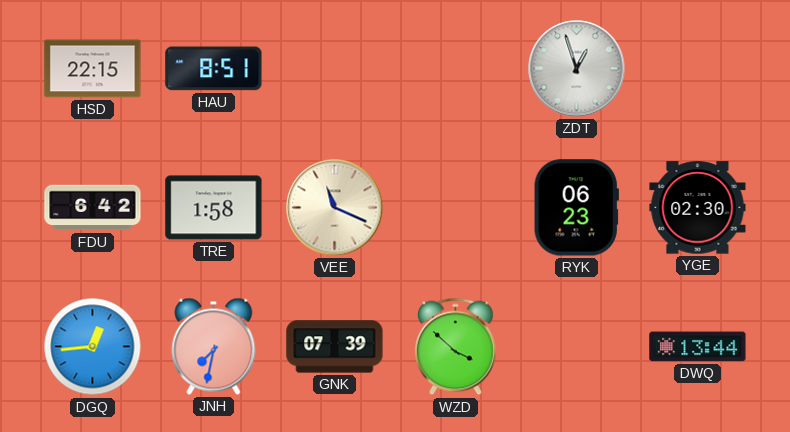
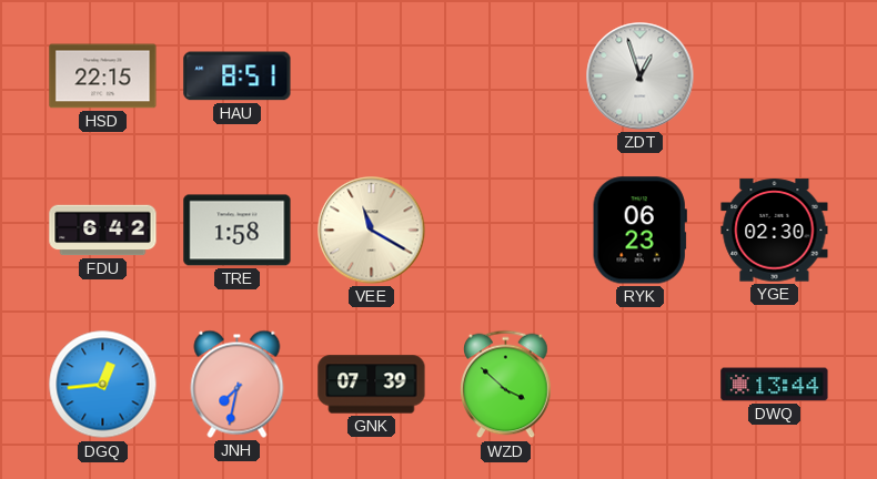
VEE: 11:19 -> 11:20
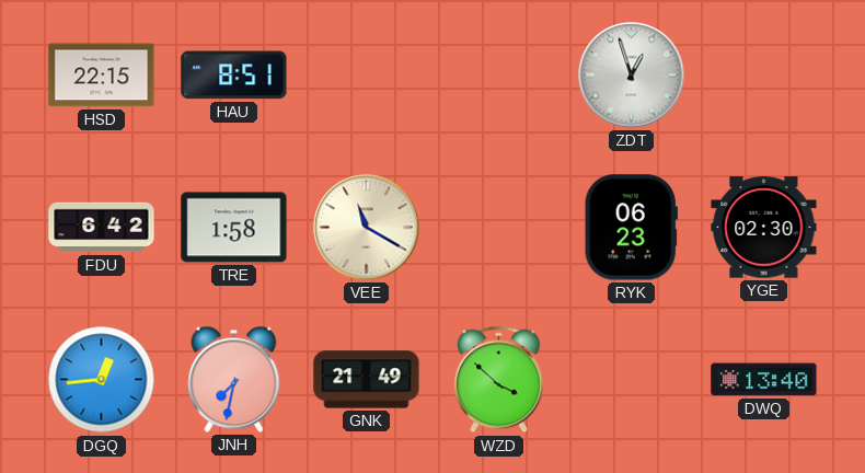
GNK: 07:39 -> 21:49
DWQ: 13:44 -> 13:40
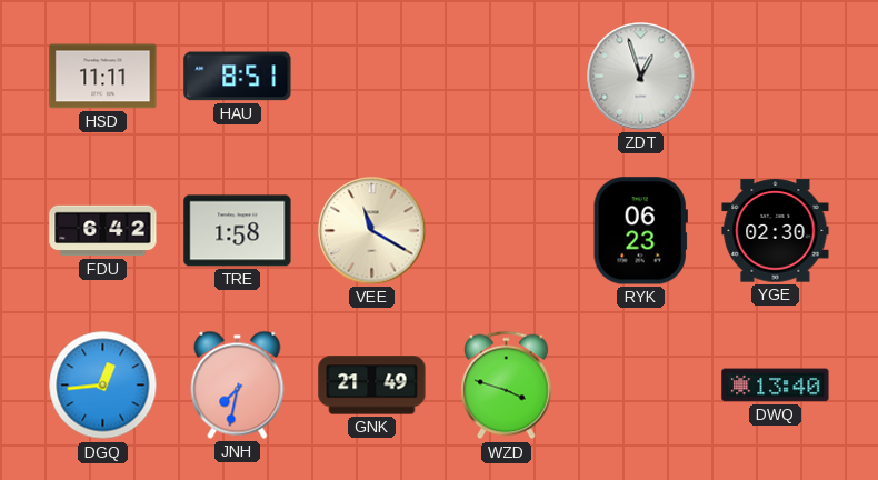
HSD: 22:15 -> 11:11
WZD: 3:52 -> 3:48
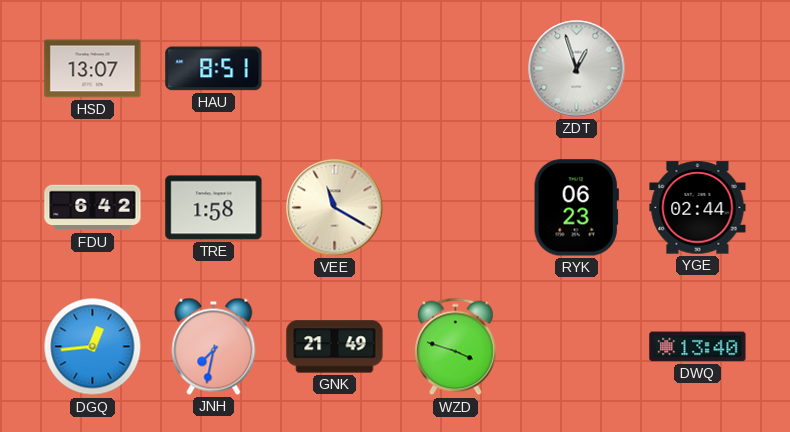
HSD: 11:11 -> 13:07
YGE: 02:30 -> 02:44
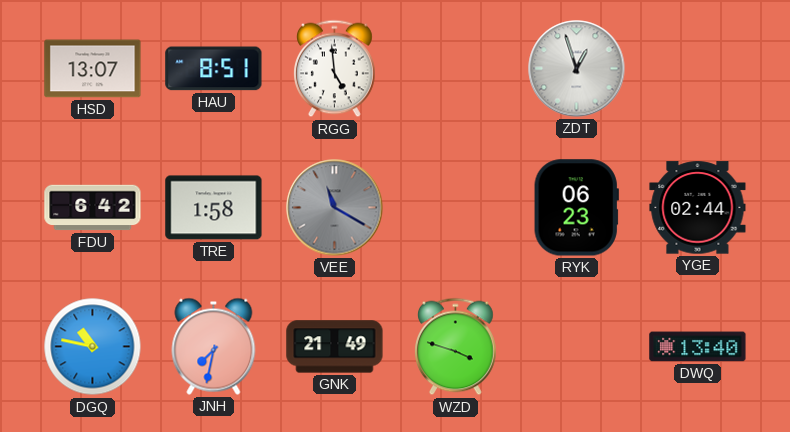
RGG: none -> 4:59
VEE dial: cream -> grey
DGQ: 12:44 -> 10:47
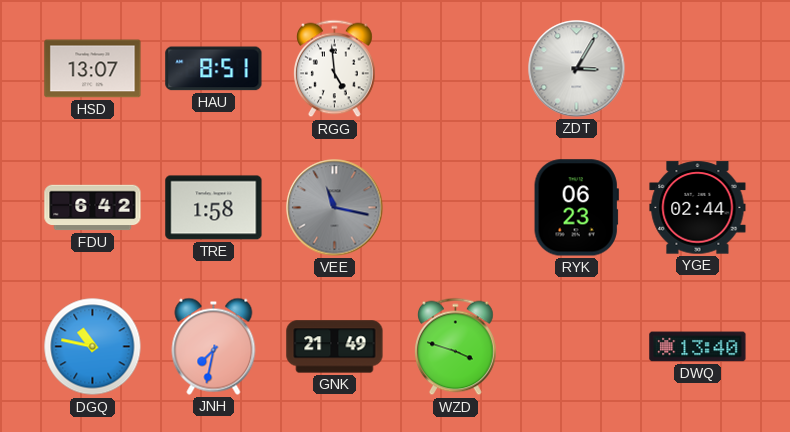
ZDT: 12:57 -> 3:05
VEE: 11:20 -> 11:17
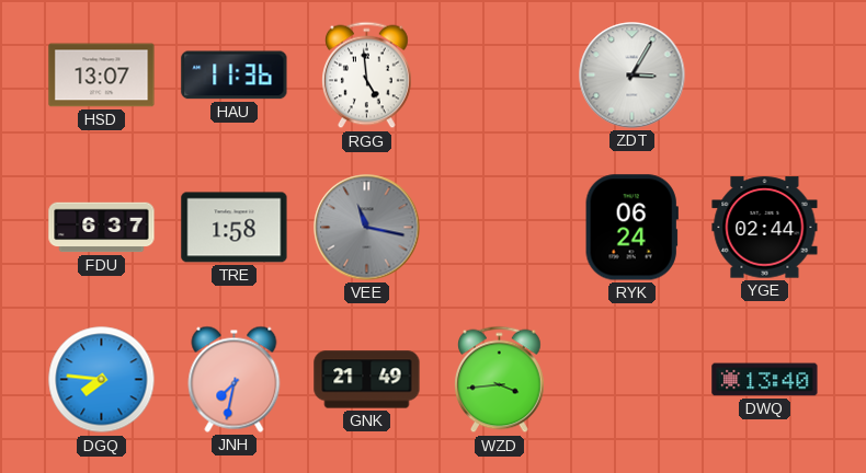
HAU: 8:51 -> 11:36
FDU: 6:42 -> 6:37
RYK: 06:23 -> 06:24
DGQ: 10:47 -> 7:46
WZD: 3:48 -> 3:44
